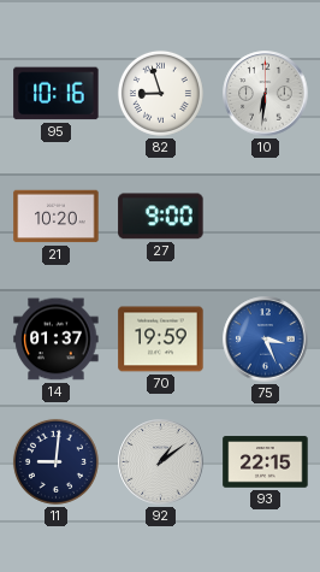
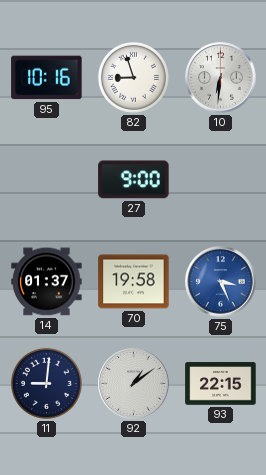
21: 10:20 -> none
70: 19:59 -> 19:58
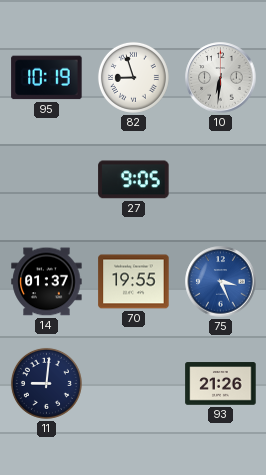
95: 10:16 -> 10:19
27: 9:00 -> 9:05
70: 19:58 -> 19:55
92: 1:09 -> none
93: 22:15 -> 21:26
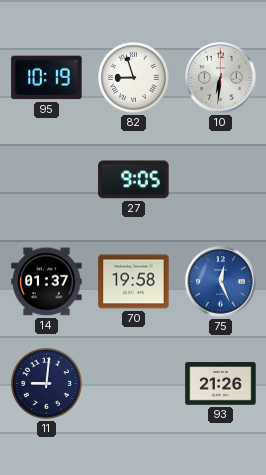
70: 19:55 -> 19:58
75: 3:26 -> 12:26
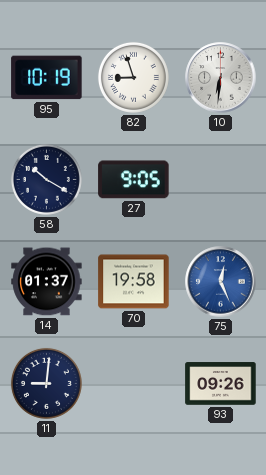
58: none -> 10:20
93: 21:26 -> 09:26
